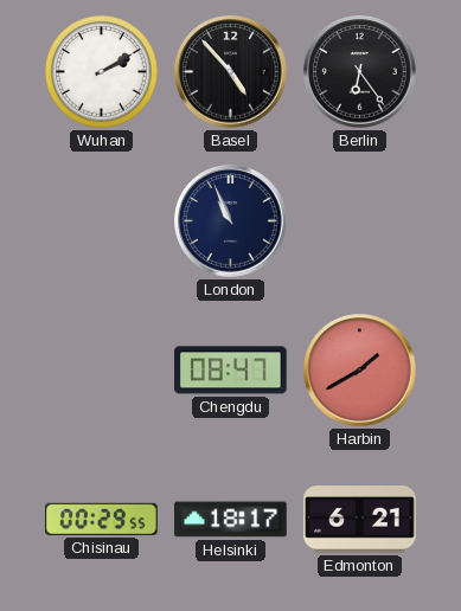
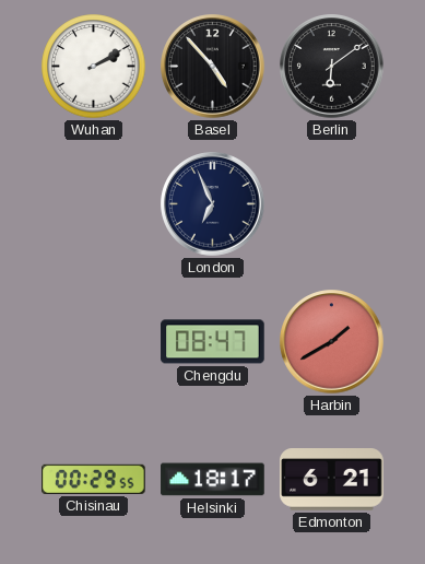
Berlin: 6:24 -> 6:09
London: 10:56 -> 6:56
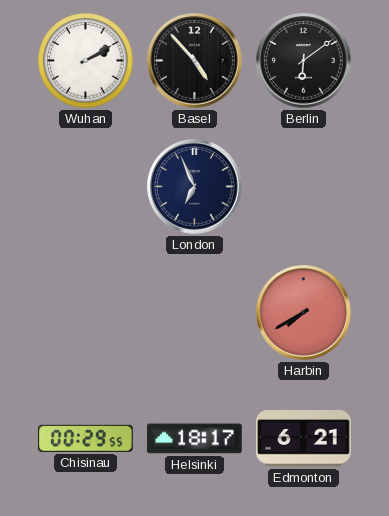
Chengdu: 08:47 -> none
Harbin: 1:40 -> 7:40
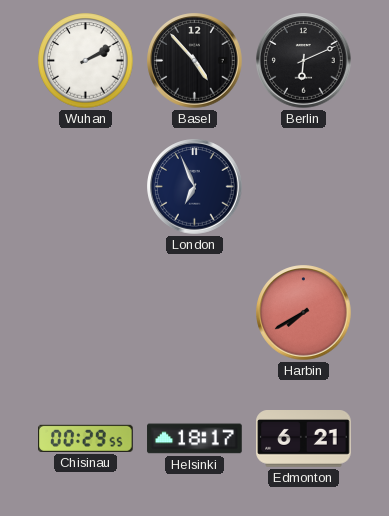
Berlin: 6:09 -> 6:11
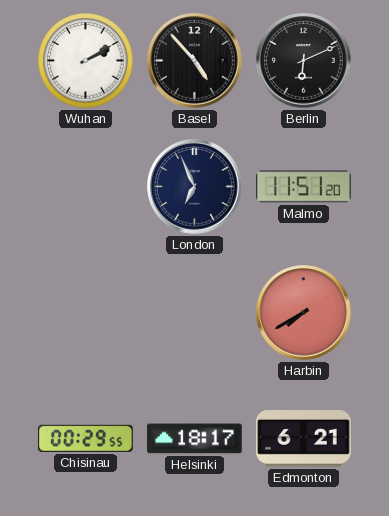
Malmo: none -> 11:51
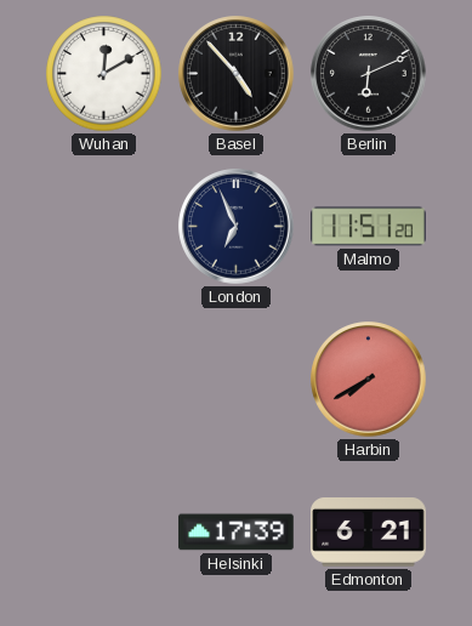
Wuhan: 2:10 -> 12:10
Chisinau: 00:29 -> none
Helsinki: 18:17 -> 17:39
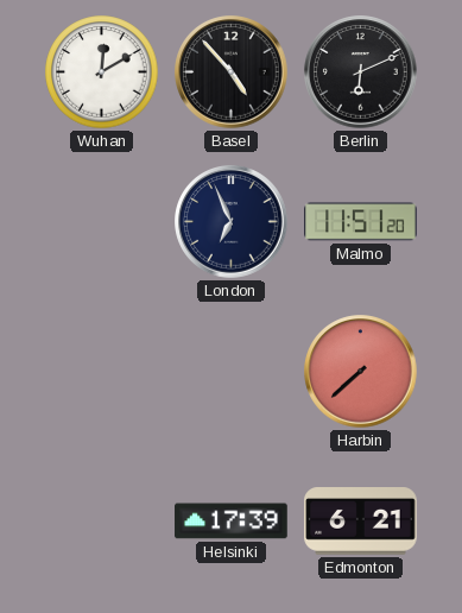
Harbin: 7:40 -> 7:38
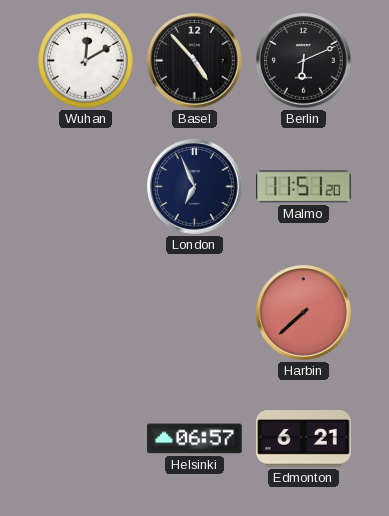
Helsinki: 17:39 -> 06:57
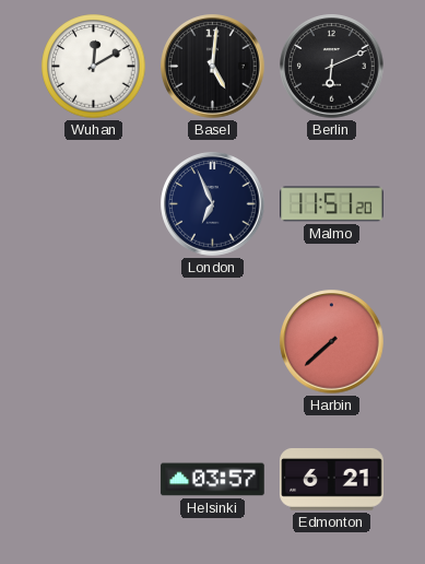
Basel: 4:53 -> 5:01
Helsinki: 06:57 -> 03:57
